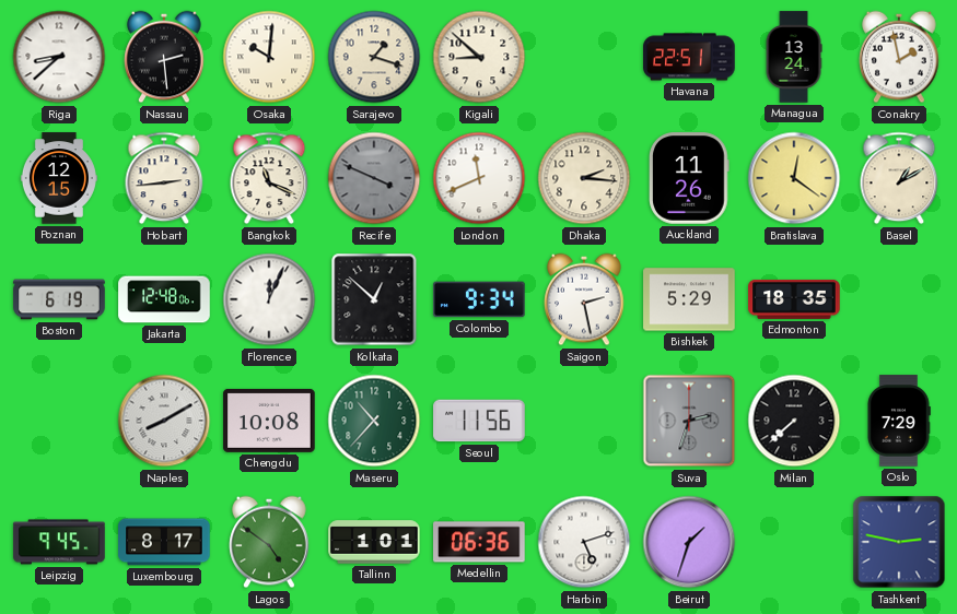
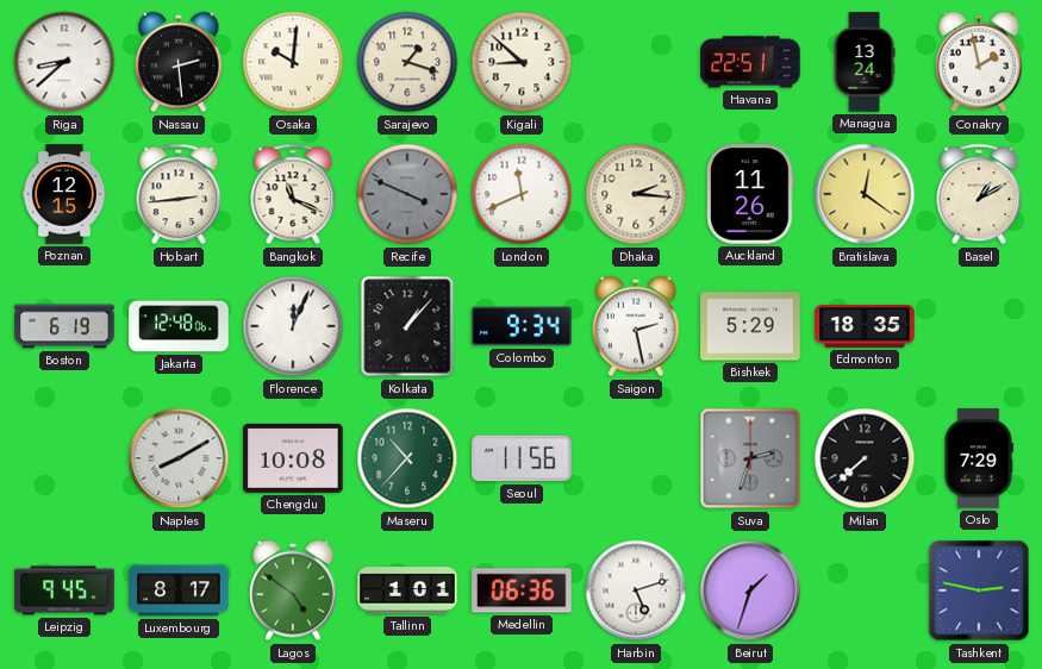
Kolkata: 12:52 -> 1:07
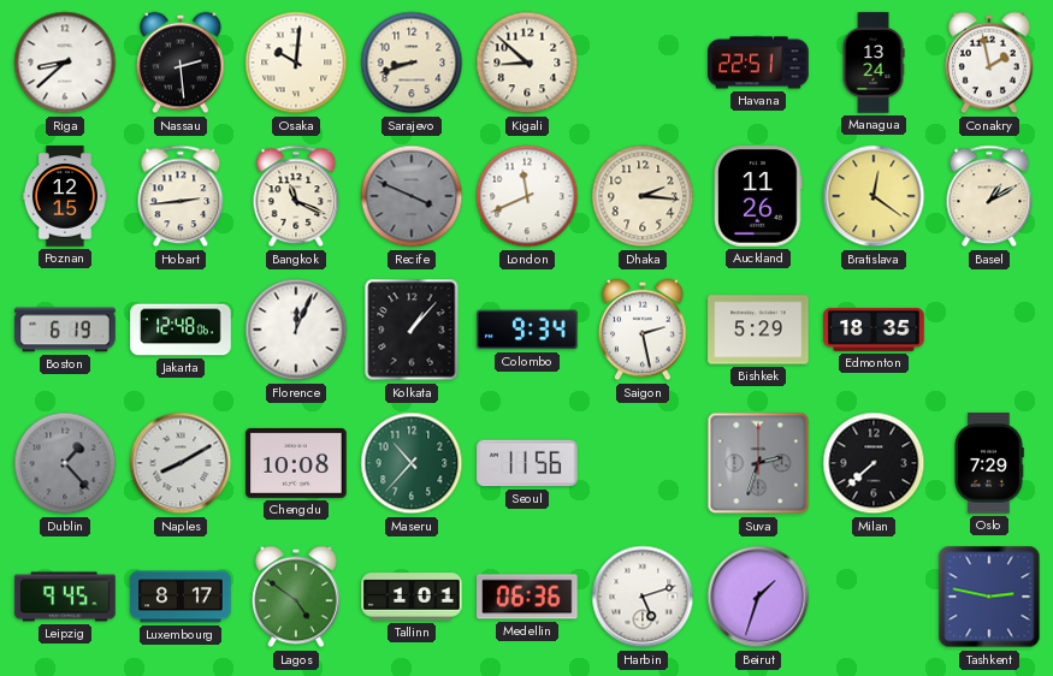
Sarajevo: 1:18 -> 8:42
Dublin: none -> 1:23
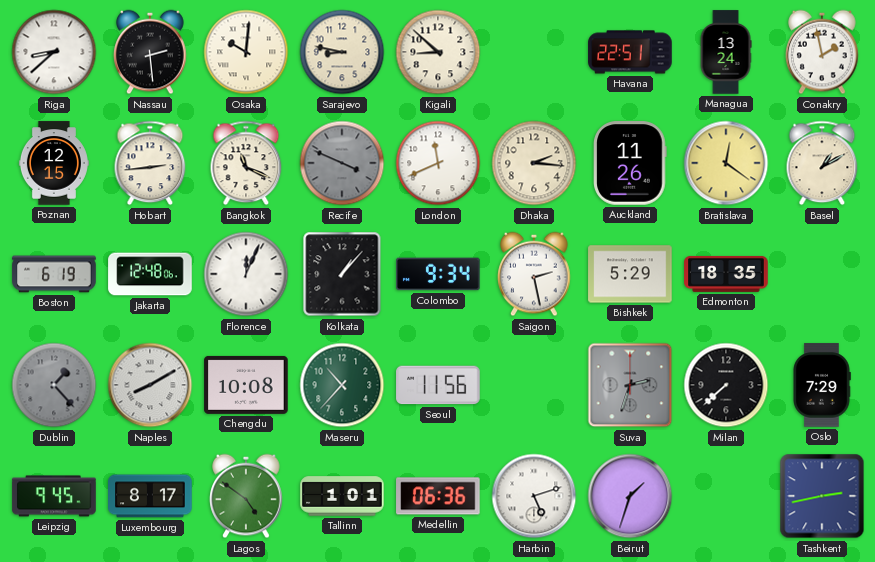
Sarajevo: 8:42 -> 8:47
Tashkent: 2:47 -> 2:43
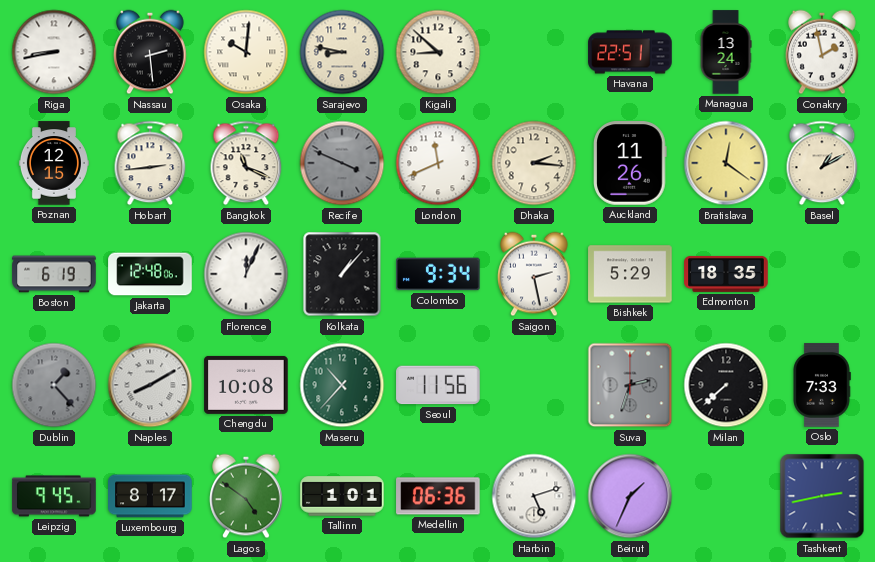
Riga: 8:38 -> 8:43
Oslo: 7:29 -> 7:33
Beirut: 1:33 -> 1:34
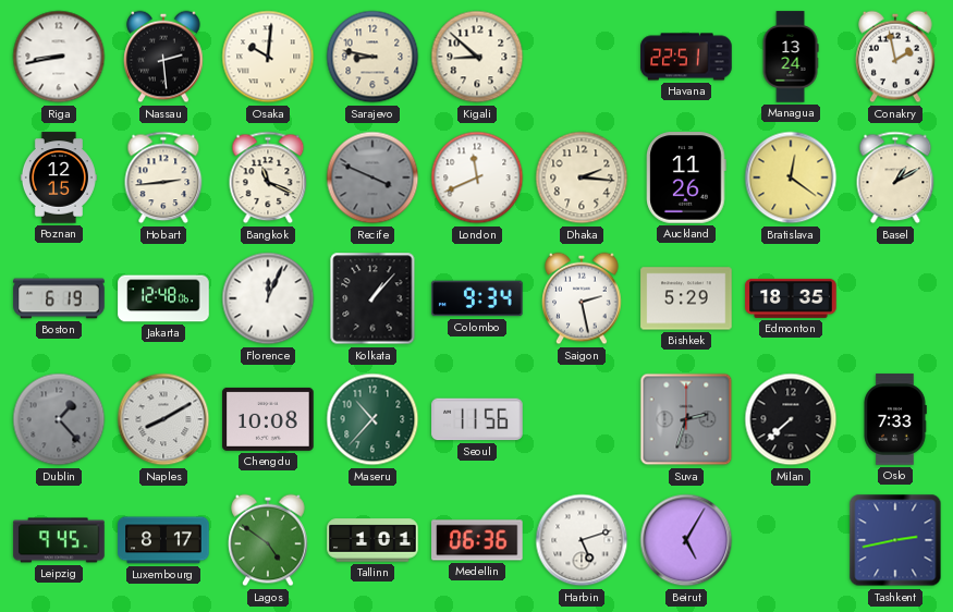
Beirut: 1:34 -> 5:05
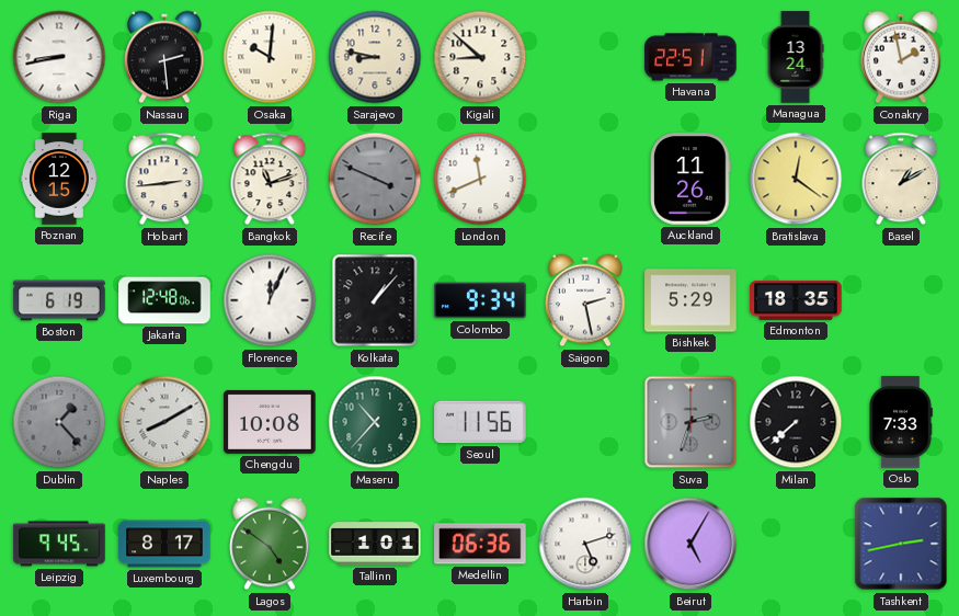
Bangkok: 11:19 -> 11:12
Dhaka: 2:16 -> none
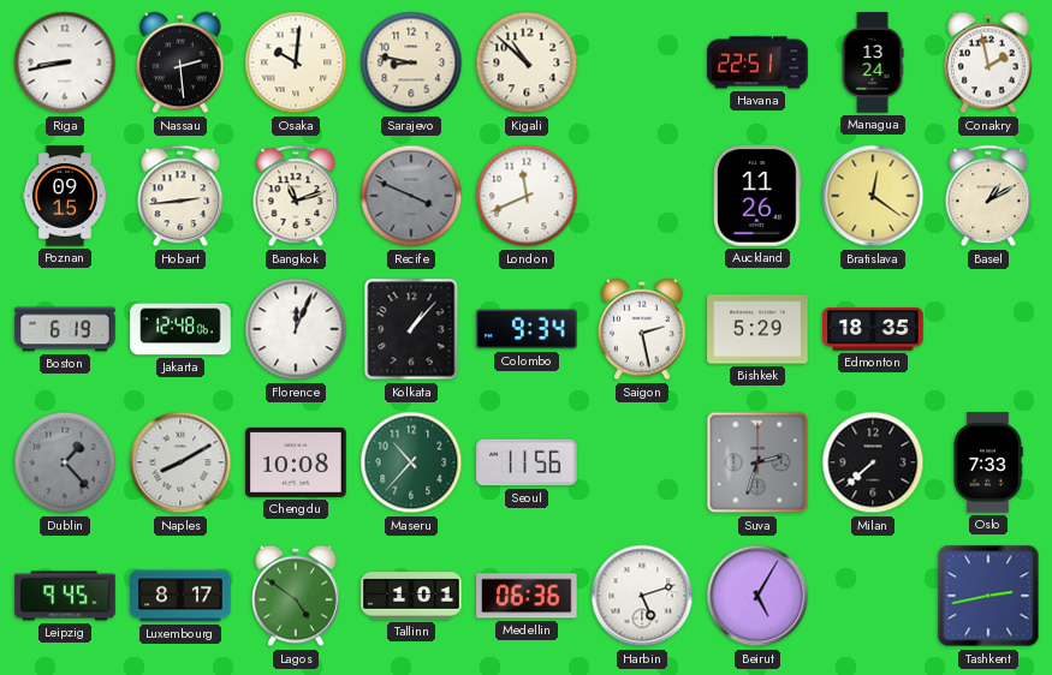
Kigali: 8:52 -> 10:52
Poznan: 12:15 -> 09:15
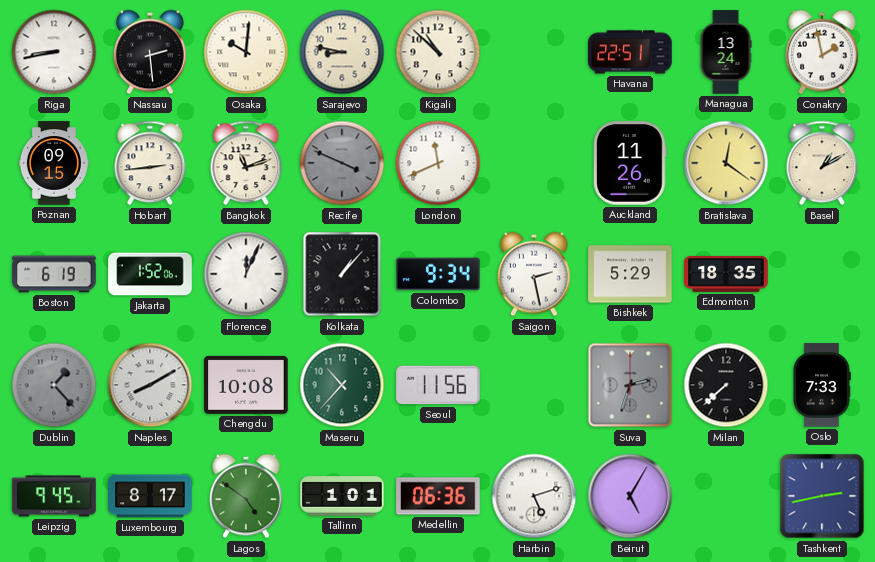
Jakarta: 12:48 -> 1:52
